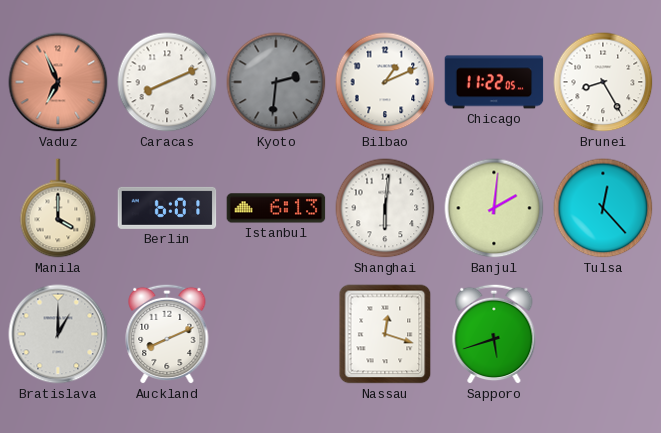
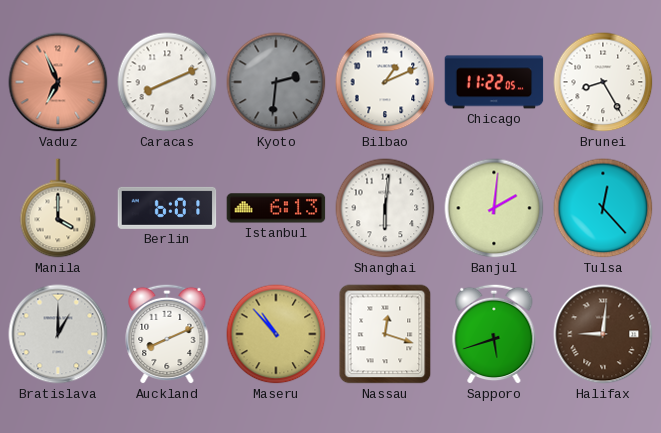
Maseru: none -> 10:53
Halifax: none -> 9:01
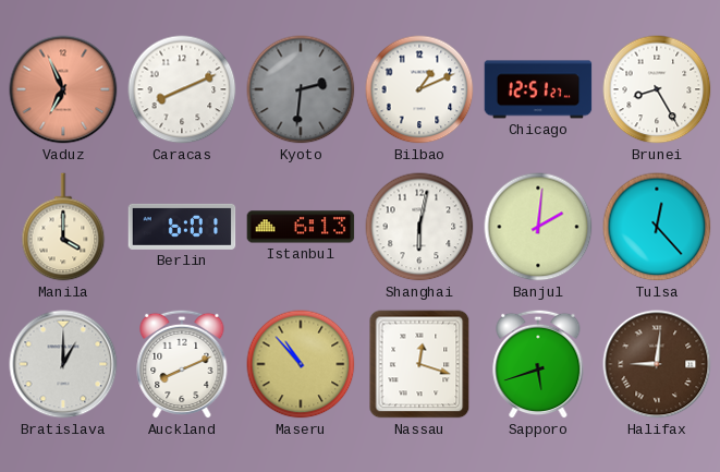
Chicago: 11:22 -> 12:51
Shanghai: 6:01 -> 6:02
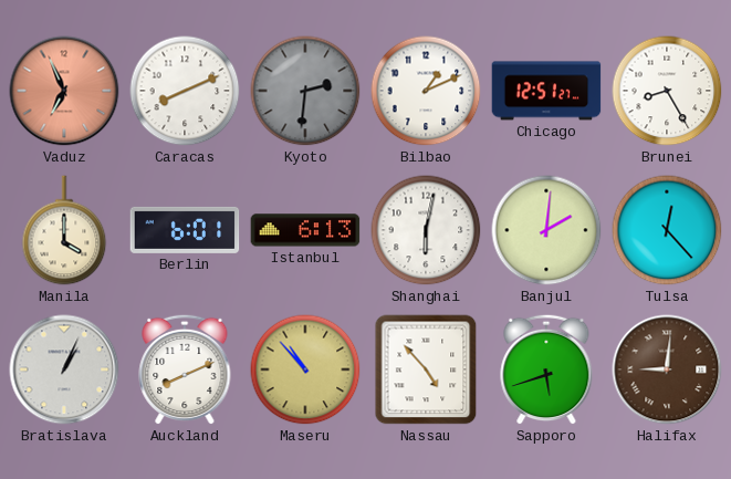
Bratislava: 1:00 -> 1:04
Nassau: 12:18 -> 4:53
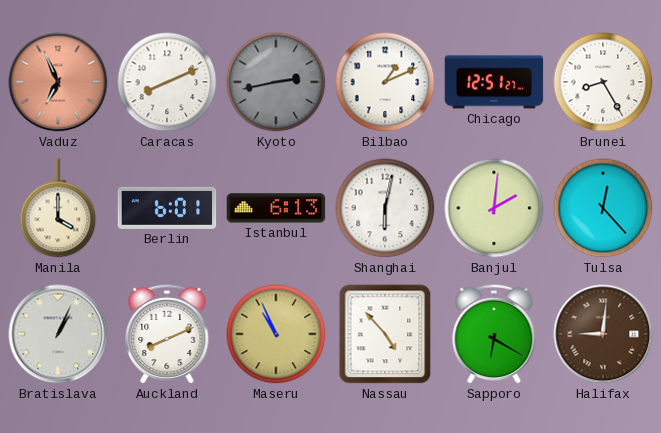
Kyoto: 2:31 -> 2:43
Maseru: 10:53 -> 10:56
Sapporo: 5:42 -> 6:20
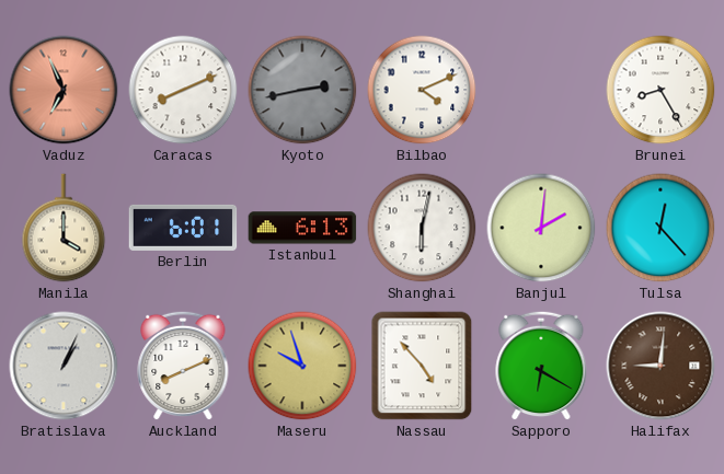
Bilbao: 1:11 -> 4:11
Chicago: 12:51 -> none
Maseru: 10:56 -> 9:57
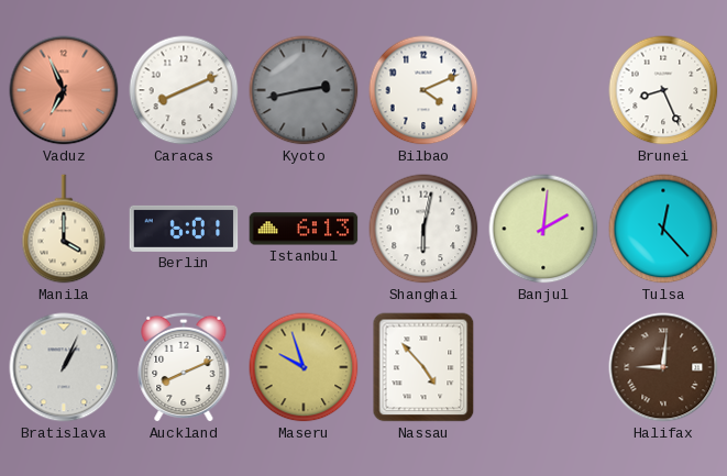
Brunei: 8:25 -> 8:26
Sapporo: 6:20 -> none
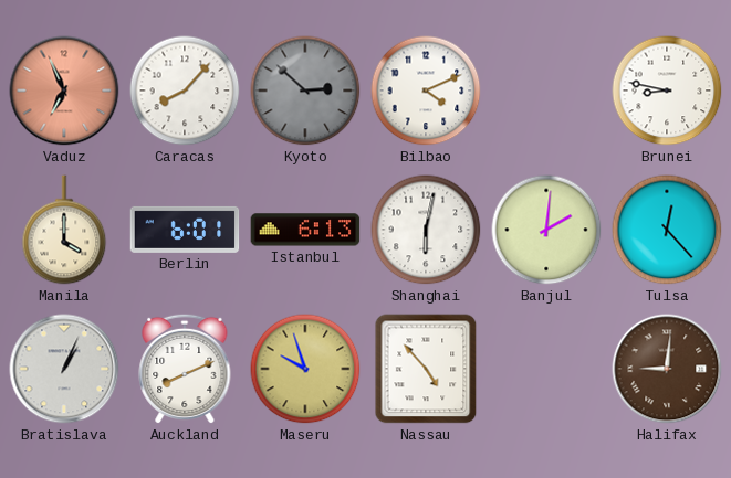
Caracas: 8:11 -> 8:07
Kyoto: 2:43 -> 2:52
Brunei: 8:26 -> 8:47
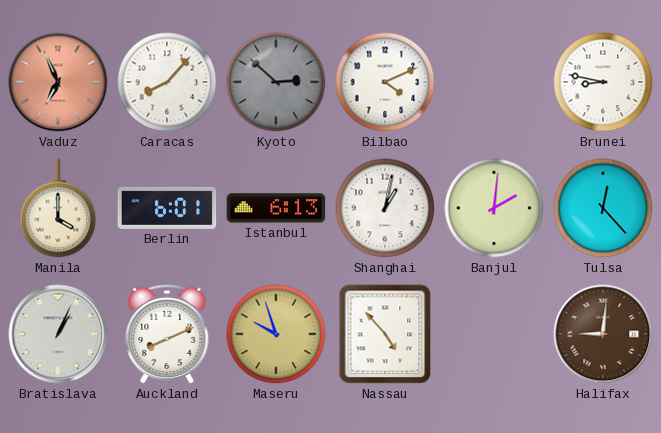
Shanghai: 6:02 -> 1:02
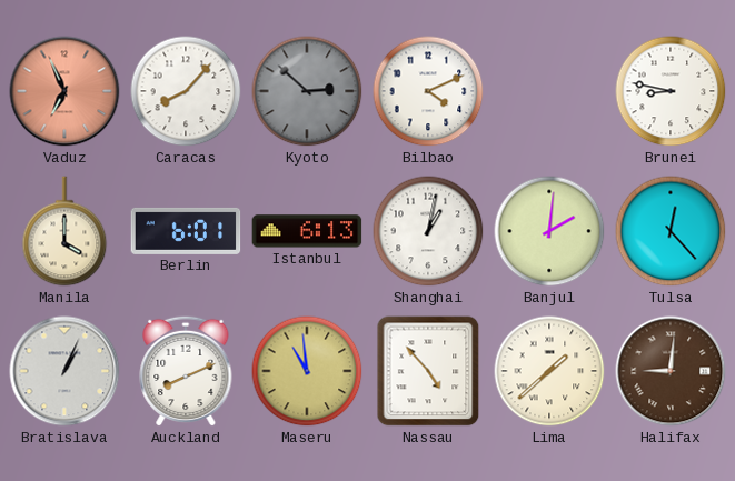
Maseru: 9:57 -> 10:59
Lima: none -> 1:38
